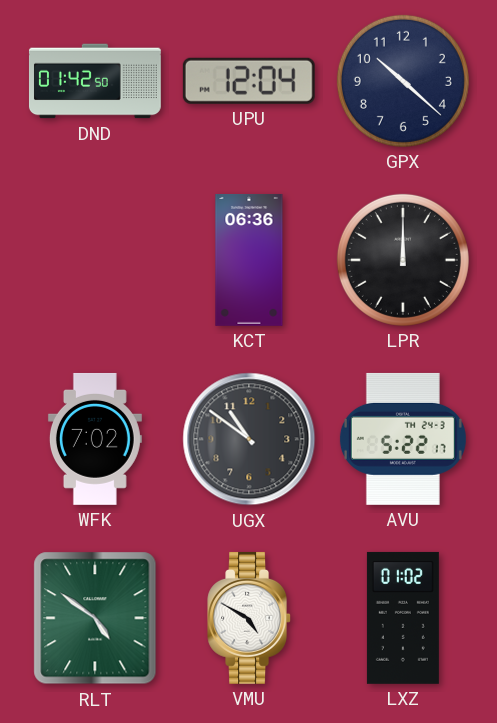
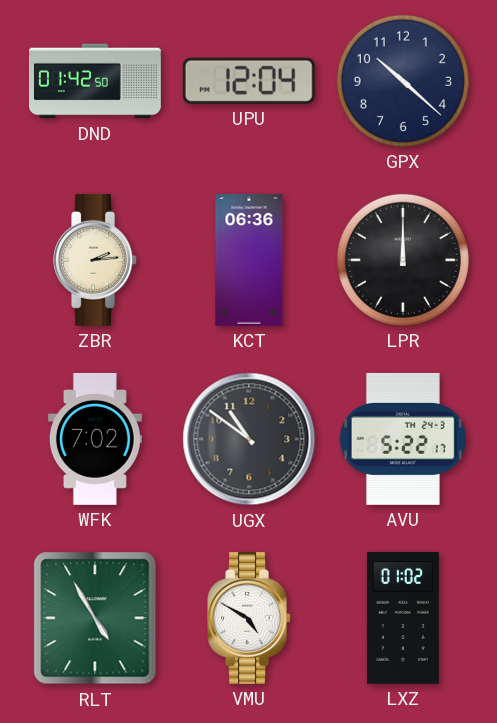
ZBR: none -> 2:14
RLT: 4:51 -> 4:55
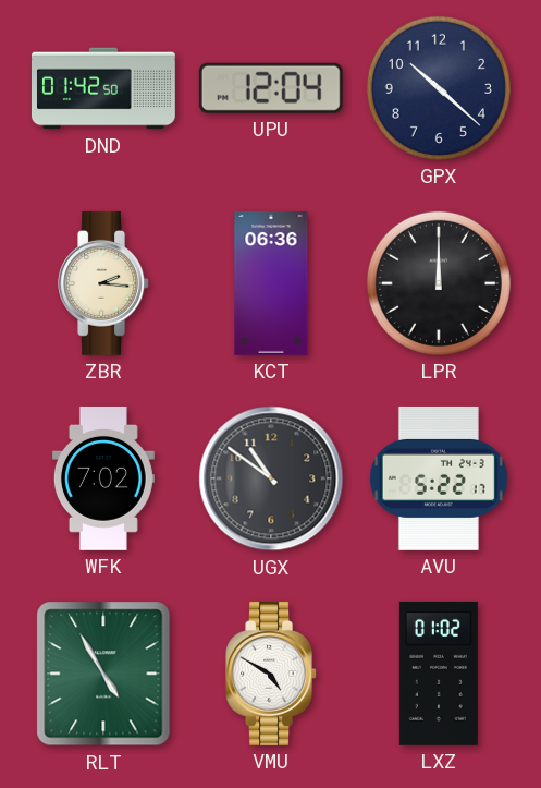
ZBR: 2:14 -> 2:16
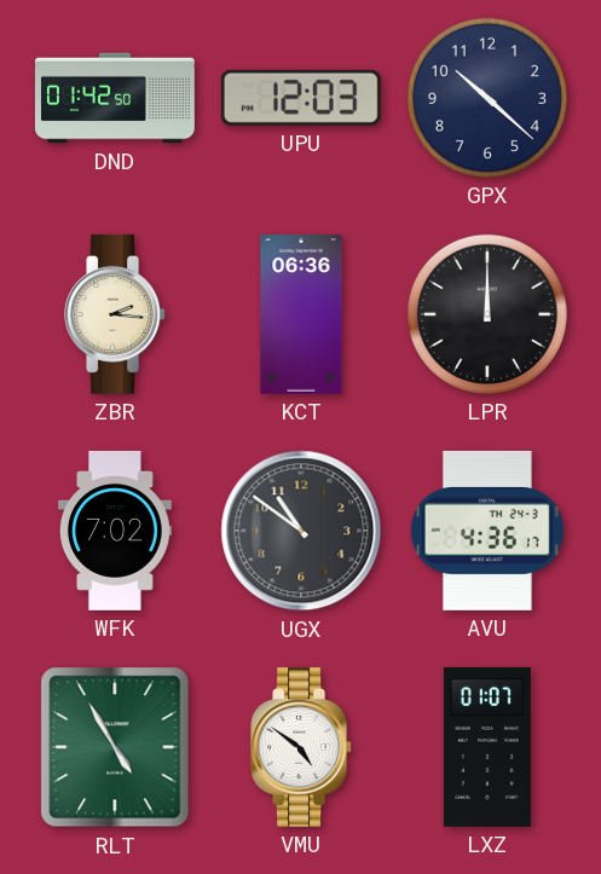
UPU: 12:04 -> 12:03
AVU: 5:22 -> 4:36
VMU: 4:50 -> 4:51
LXZ: 01:02 -> 01:07
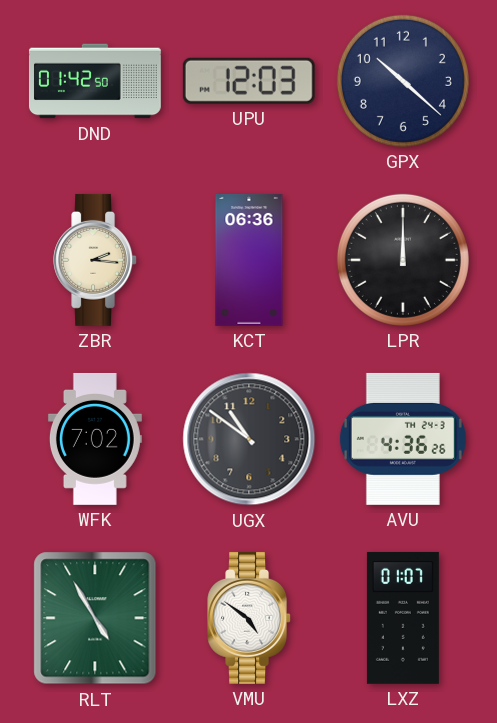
AVU: 4:36:17 -> 4:36:26
